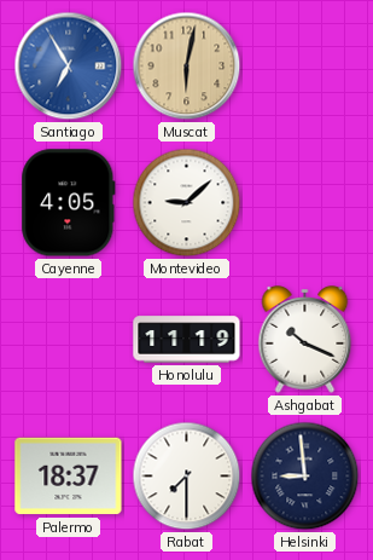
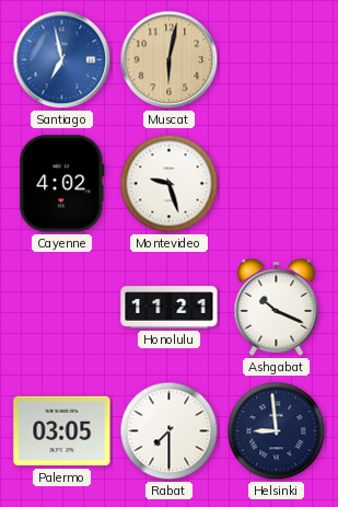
Santiago: 6:55 -> 6:58
Cayenne: 4:05 -> 4:02
Montevideo: 9:08 -> 9:27
Honolulu: 11:19 -> 11:21
Palermo: 18:37 -> 03:05
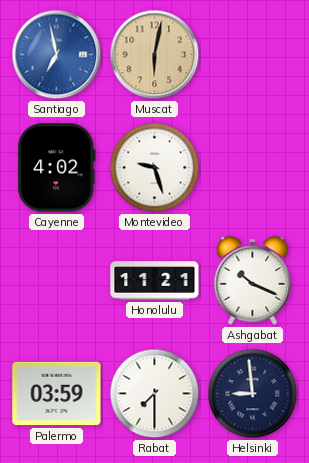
Palermo: 03:05 -> 03:59
